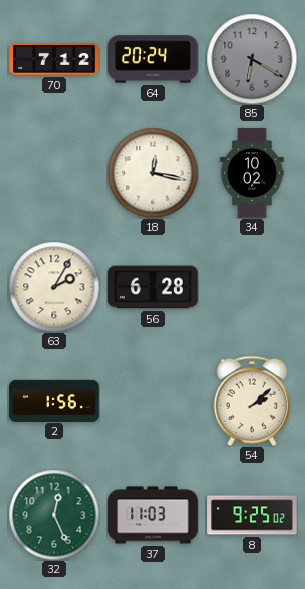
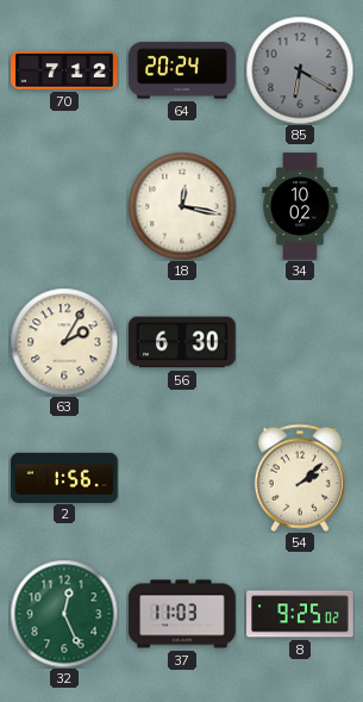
56: 6:28 -> 6:30
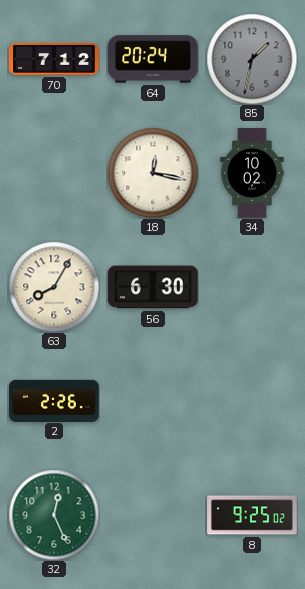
85: 6:20 -> 1:32
63: 2:05 -> 8:05
2: 1:56 -> 2:26
54: 2:08 -> none
37: 11:03 -> none
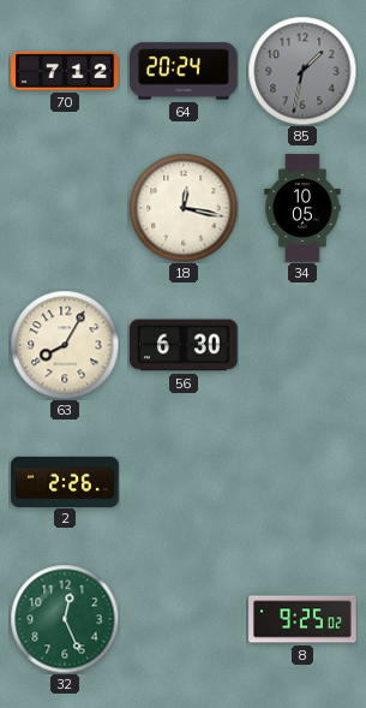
34: 10:02 -> 10:05
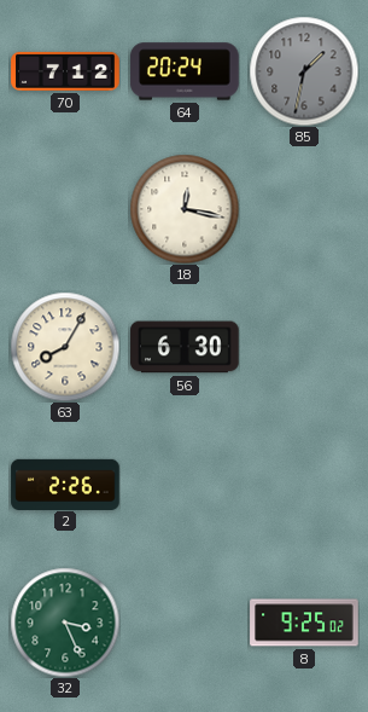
34: 10:05 -> none
32: 12:26 -> 3:26
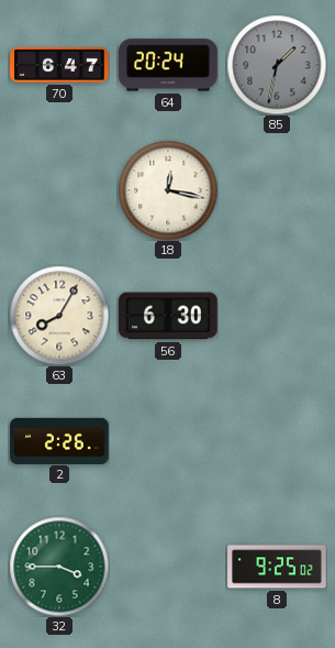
70: 7:12 -> 6:47
32: 3:26 -> 3:45
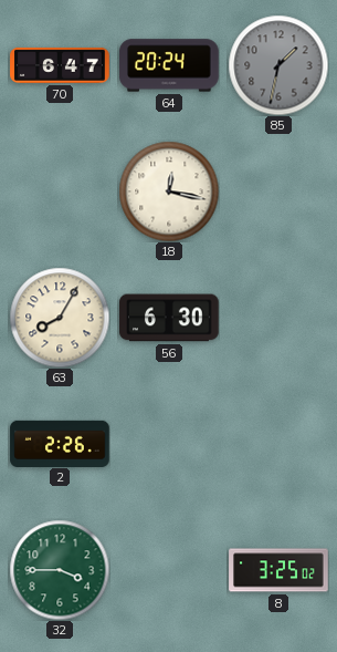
8: 9:25 -> 3:25
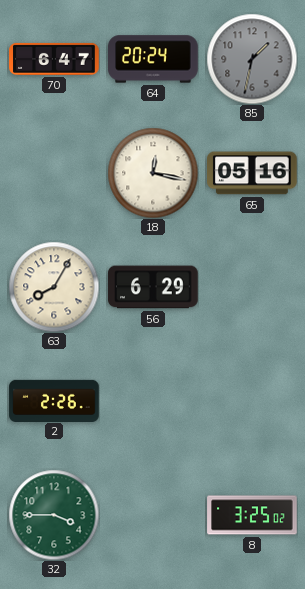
65: none -> 05:16
56: 6:30 -> 6:29
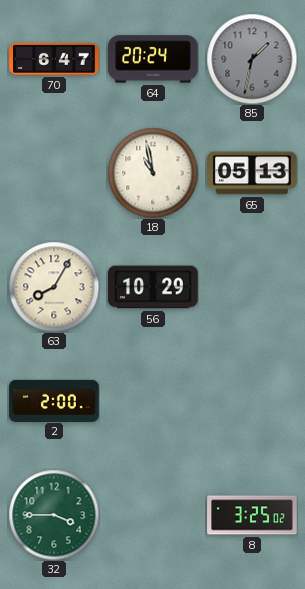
18: 12:17 -> 10:58
65: 05:16 -> 05:13
56: 6:29 -> 10:29
2: 2:26 -> 2:00
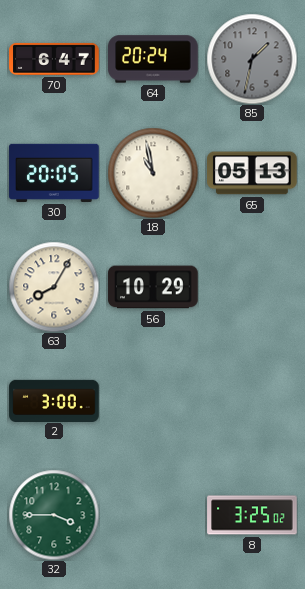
30: none -> 20:05
2: 2:00 -> 3:00
